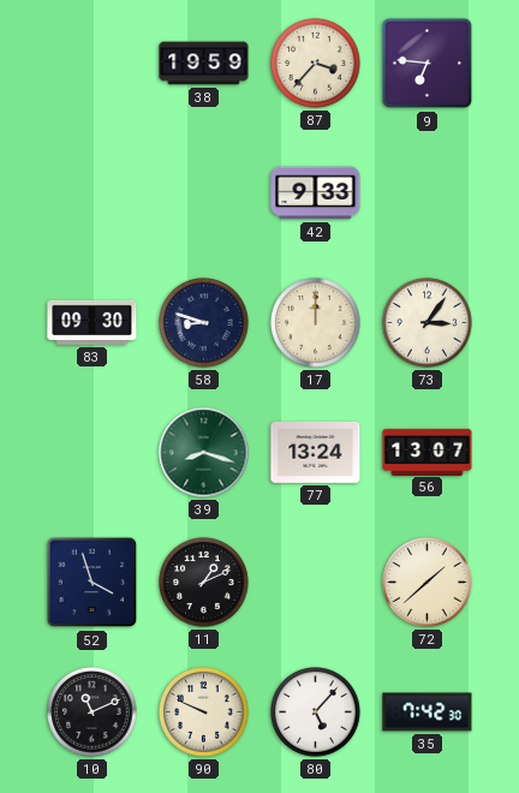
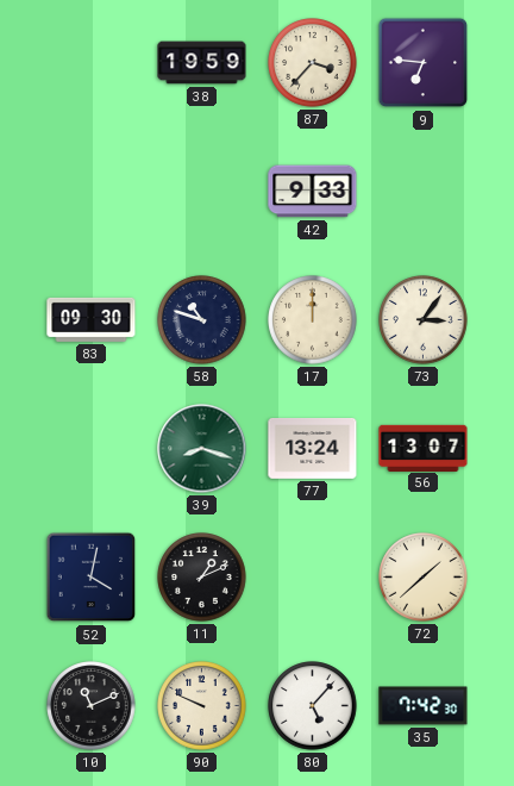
58: 8:48 -> 10:48
52: 3:57 -> 4:02
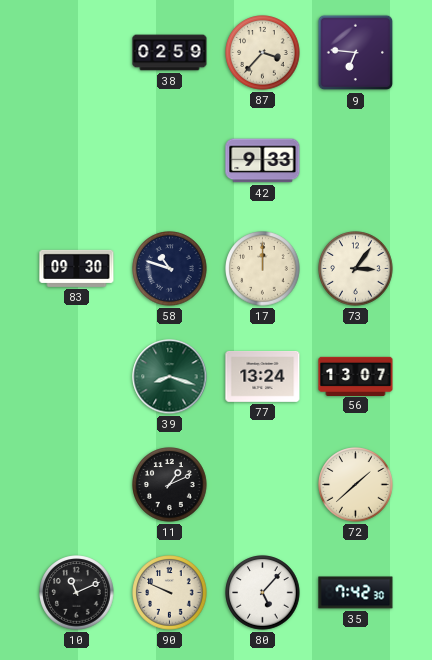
38: 19:59 -> 02:59
52: 4:02 -> none
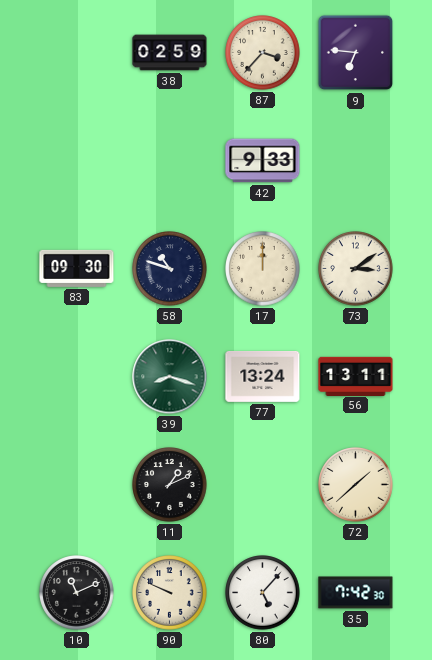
73: 3:06 -> 3:09
56: 13:07 -> 13:11
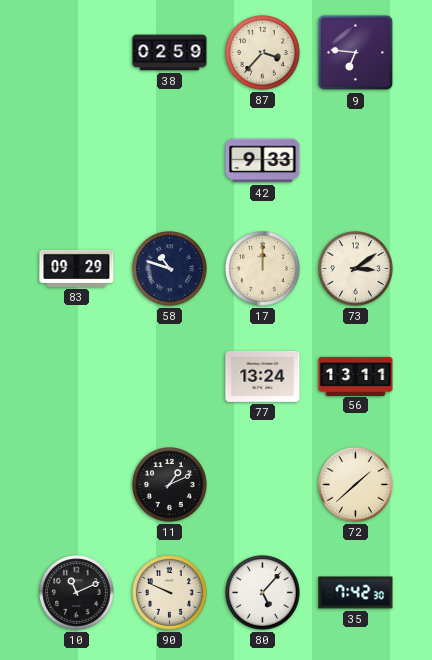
83: 09:30 -> 09:29
39: 8:18 -> none
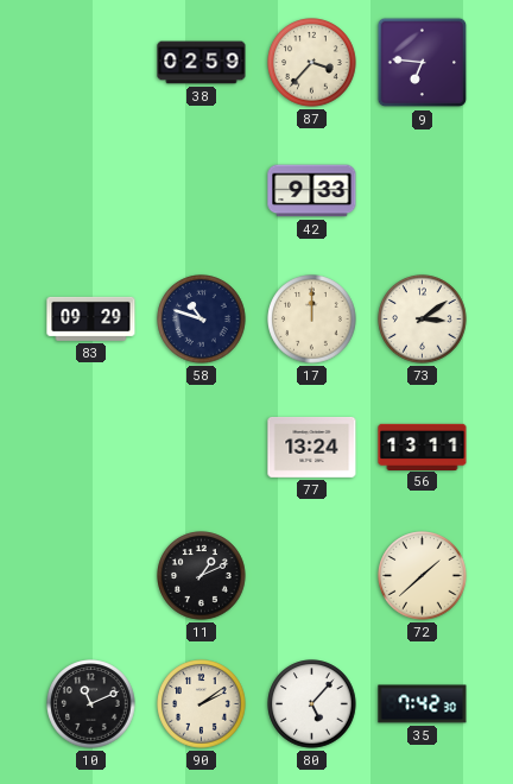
90: 9:49 -> 2:09
